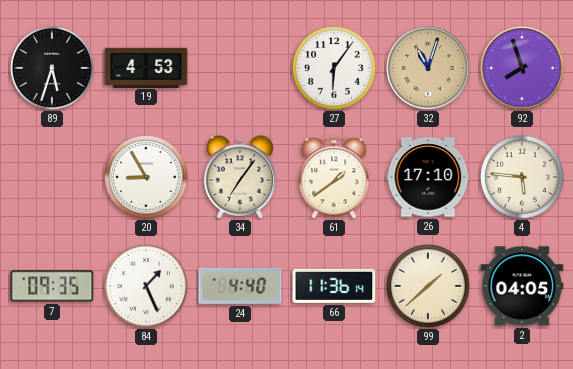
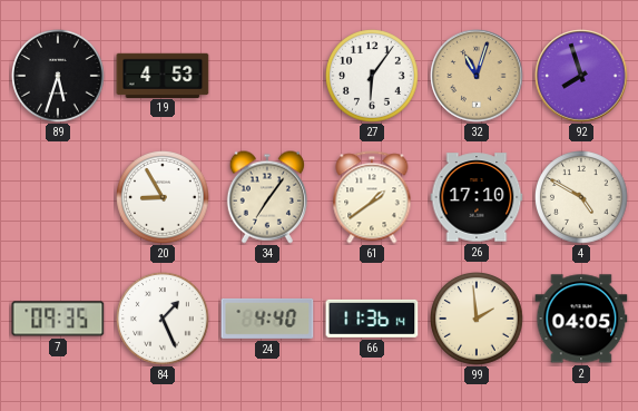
4: 5:46 -> 4:50
99: 1:38 -> 1:59
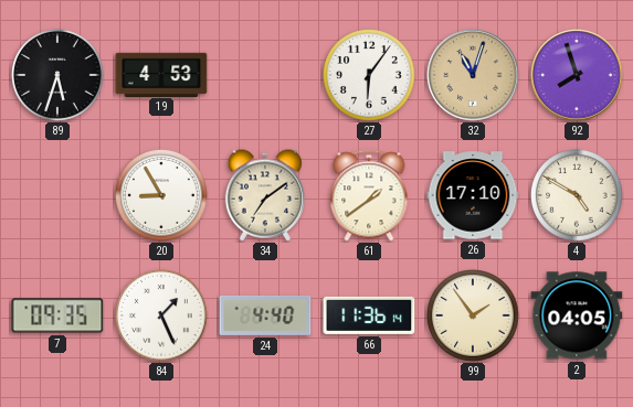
34: 7:06 -> 7:09
99: 1:59 -> 1:54
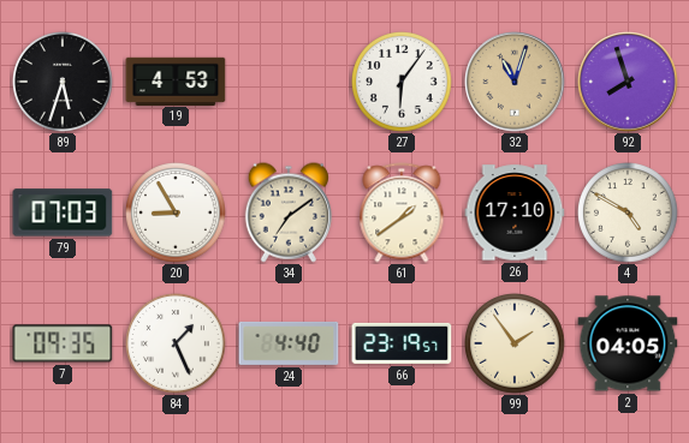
79: none -> 07:03
66: 11:36 -> 23:19
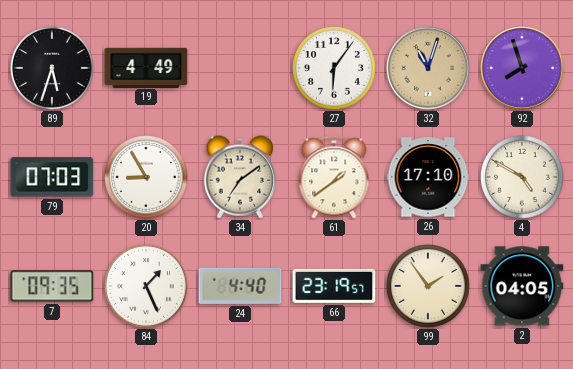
19: 4:53 -> 4:49
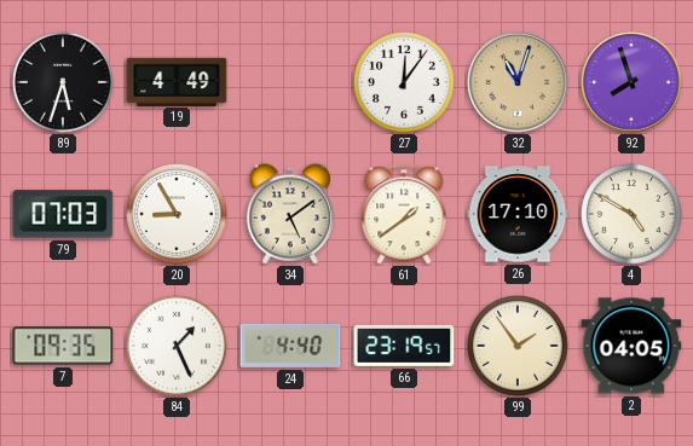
27: 6:06 -> 12:06
34: 7:09 -> 5:09
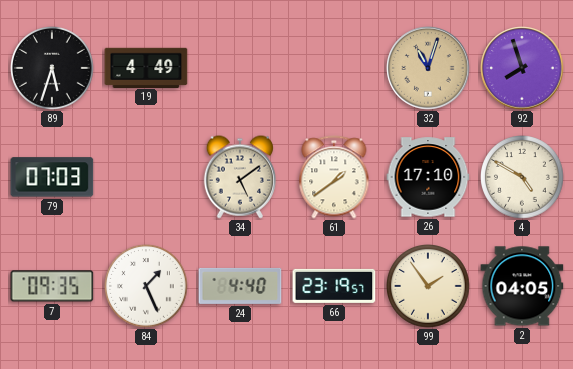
27: 12:06 -> none
20: 8:55 -> none
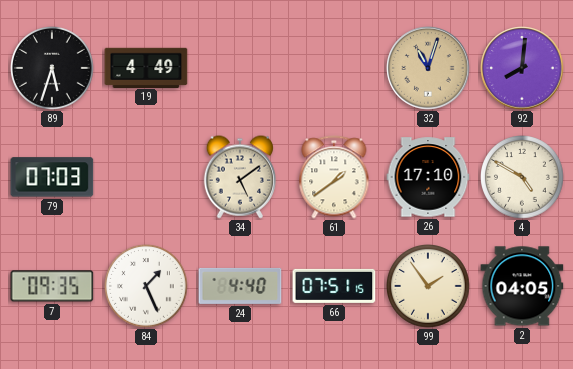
92: 7:57 -> 8:01
66: 23:19 -> 07:51
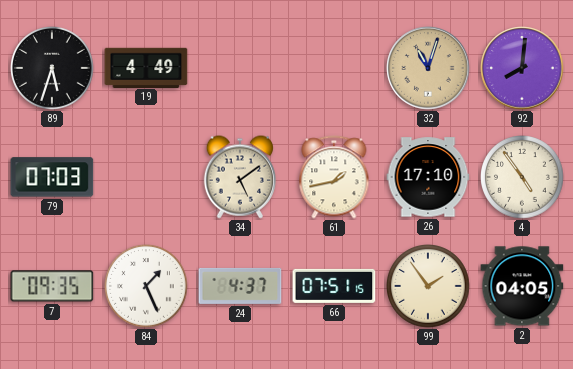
61: 1:39 -> 1:43
4: 4:50 -> 4:54
24: 4:40 -> 4:37
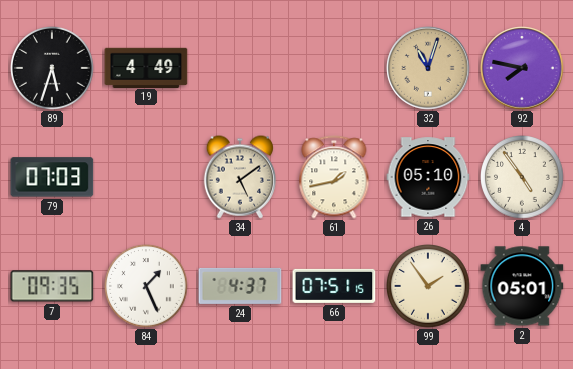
92: 8:01 -> 7:47
26: 17:10 -> 05:10
2: 04:05 -> 05:01
